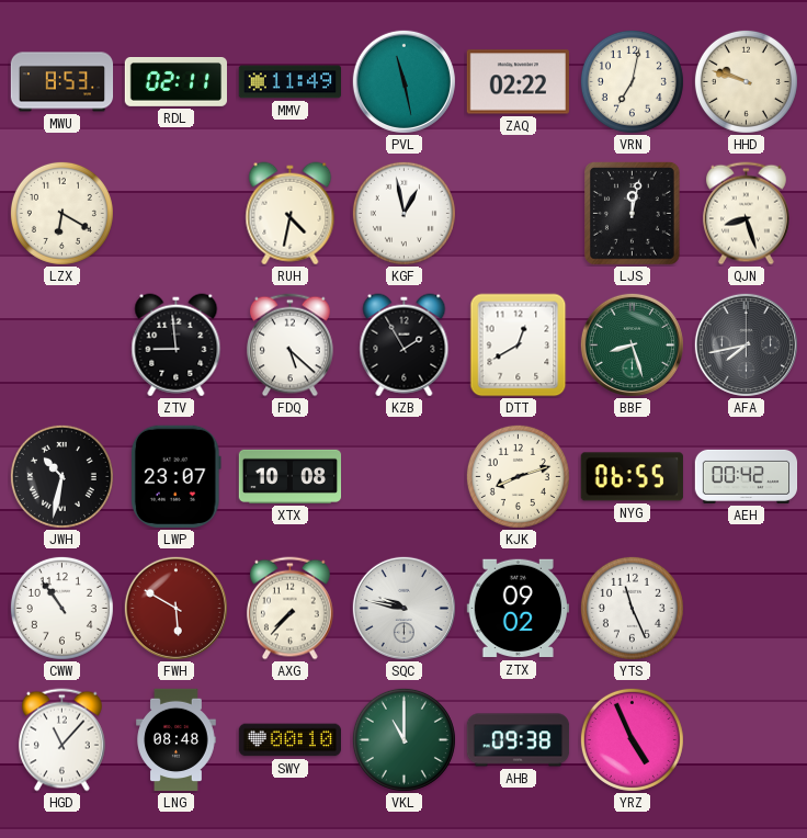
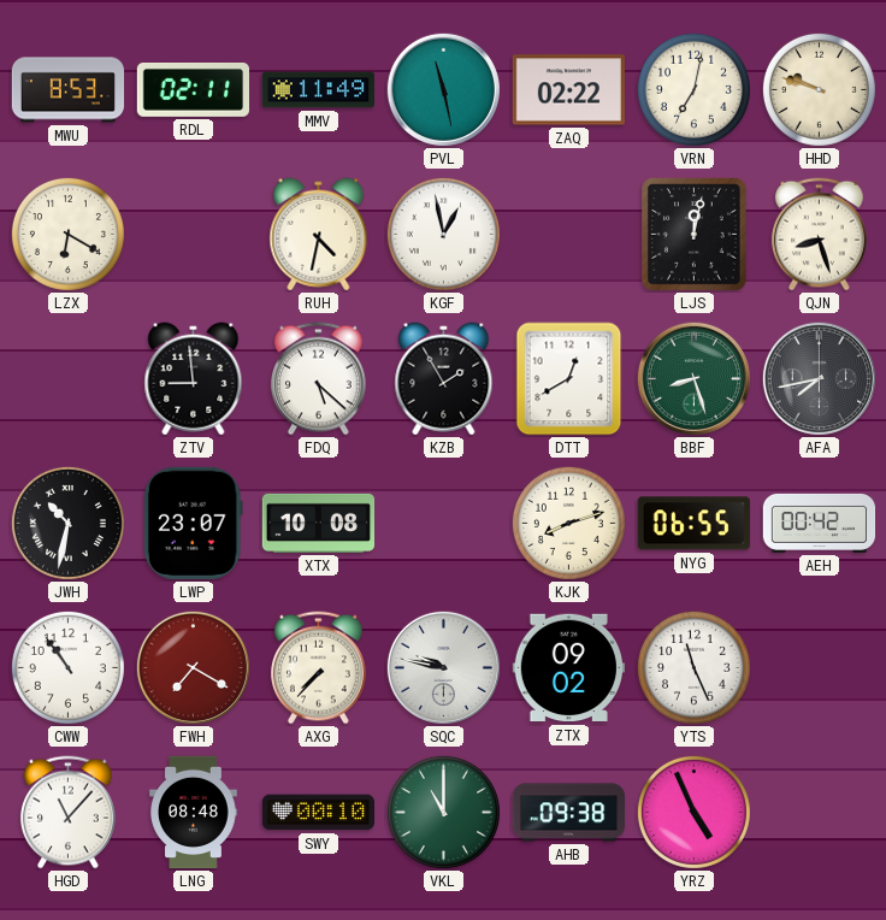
FWH: 5:50 -> 7:20
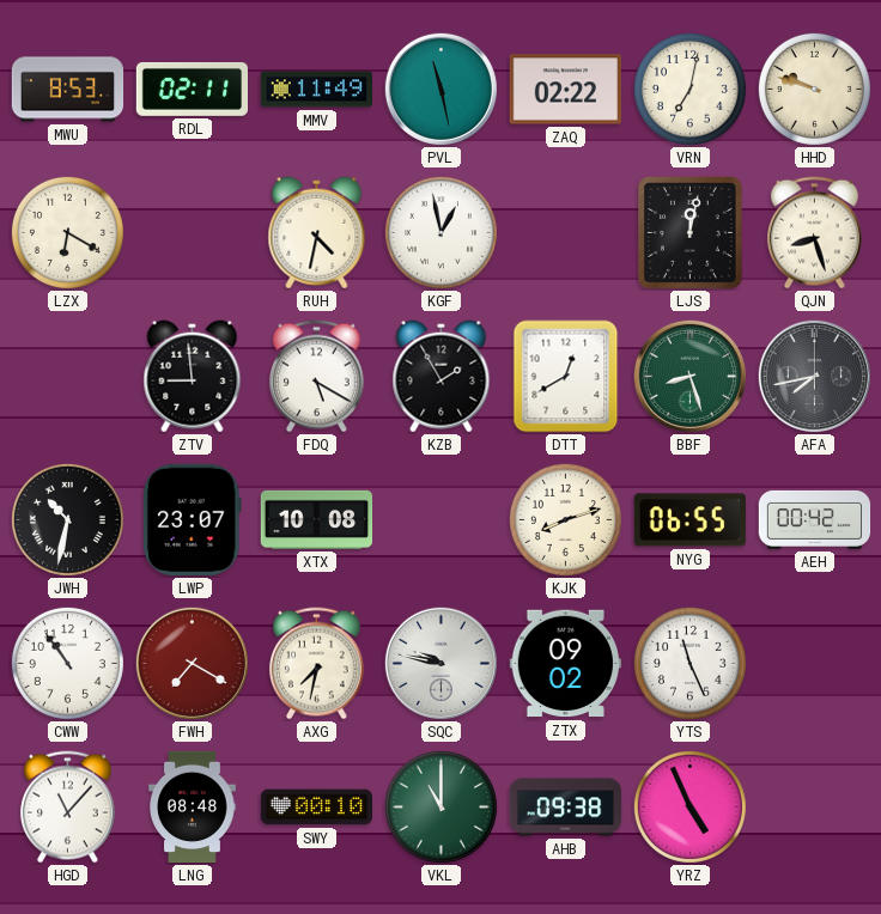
FDQ: 5:22 -> 5:20
AXG: 7:37 -> 7:32
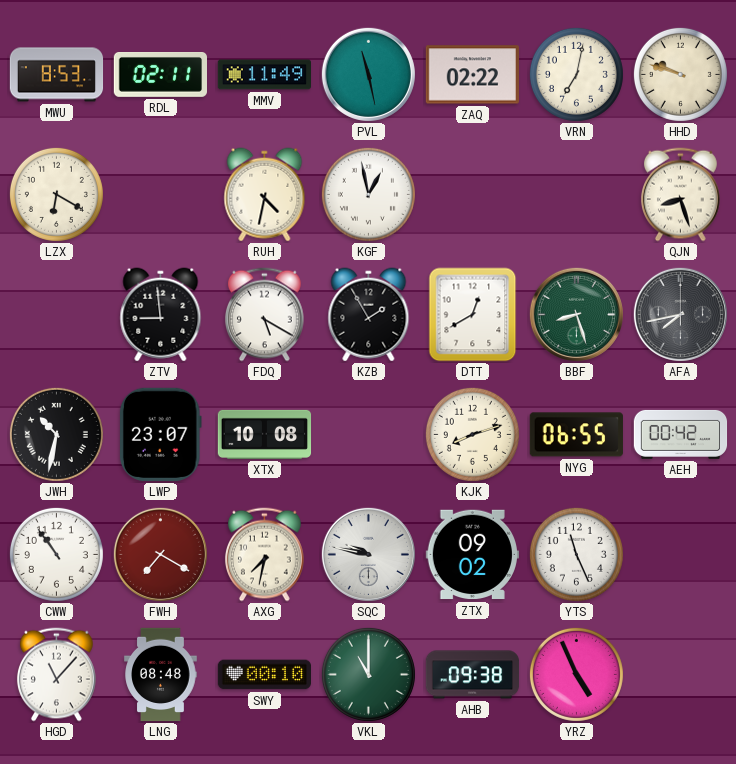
LJS: 12:02 -> none
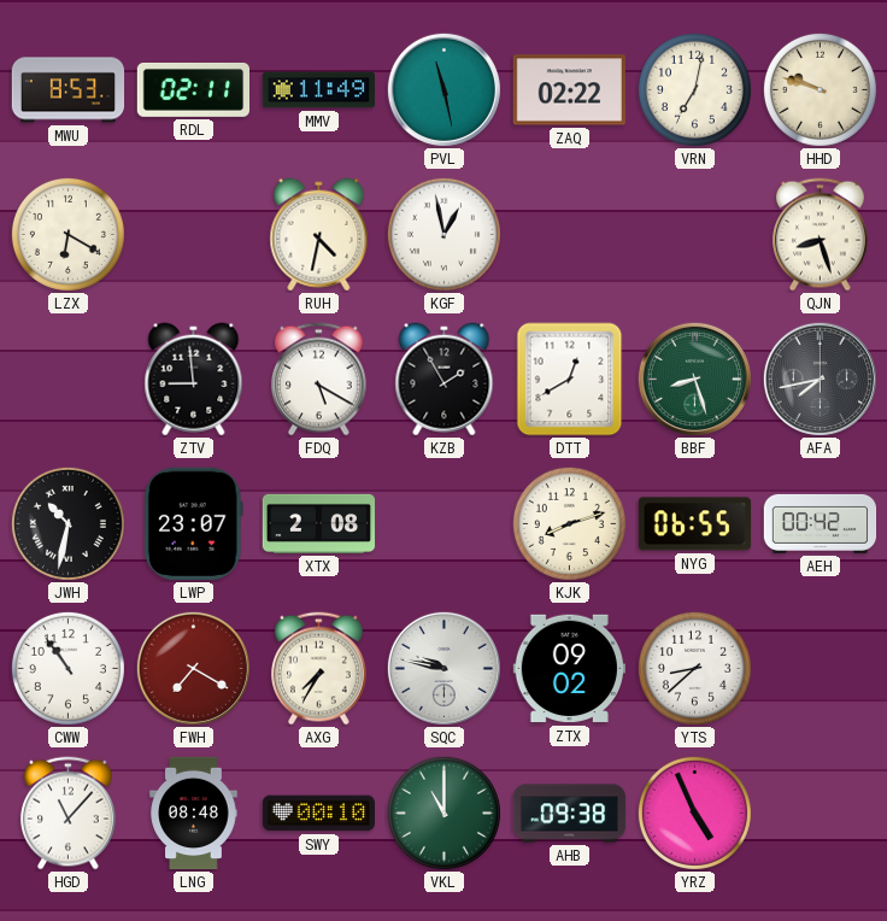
XTX: 10:08 -> 2:08
AXG: 7:32 -> 7:35
YTS: 11:26 -> 8:38
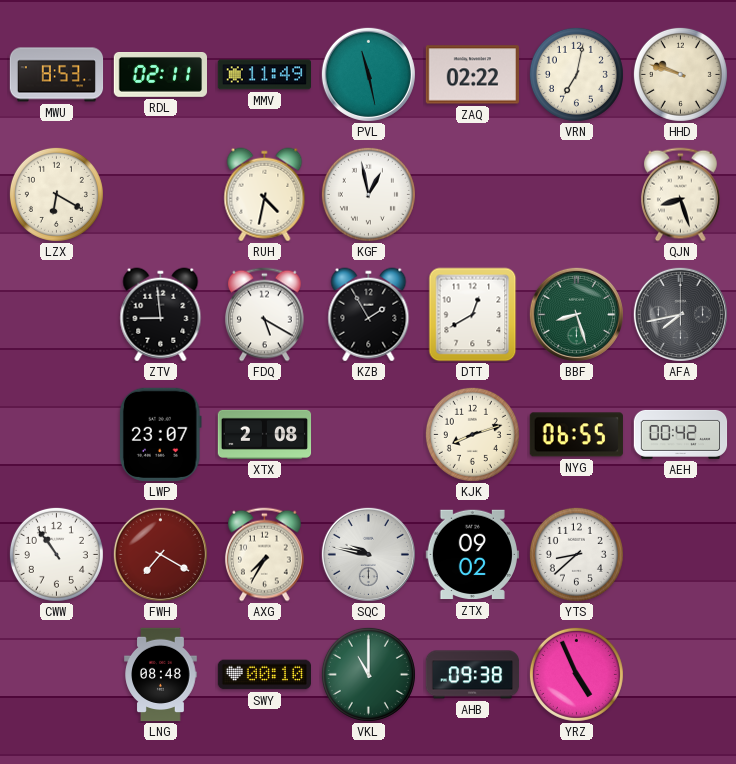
JWH: 10:32 -> none
HGD: 11:07 -> none
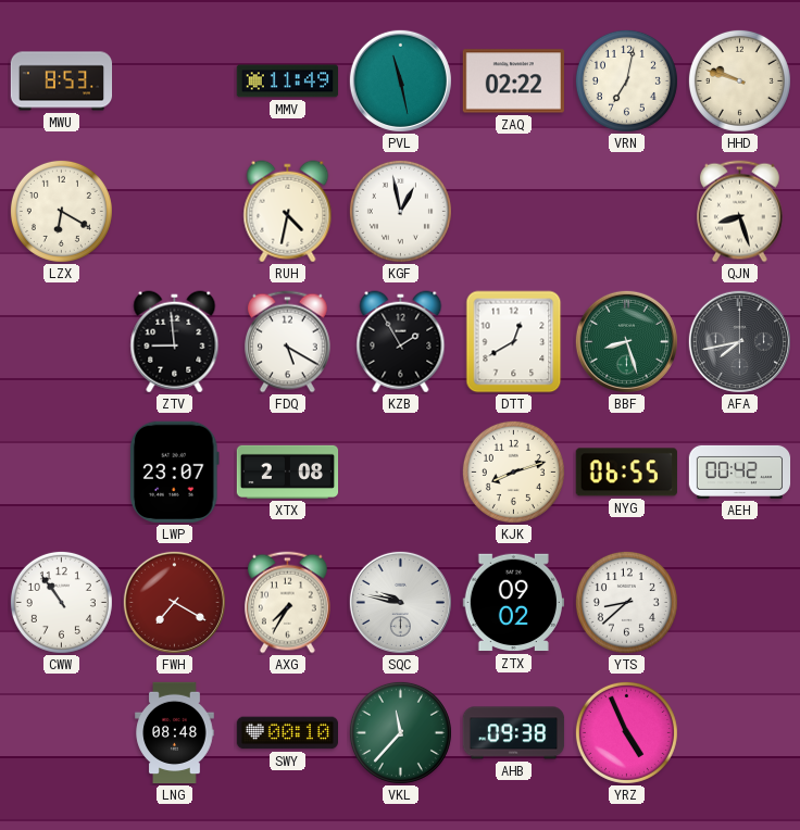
RDL: 02:11 -> none
VKL: 11:00 -> 11:37
